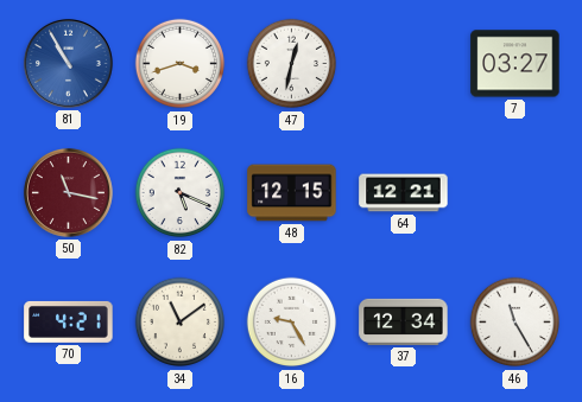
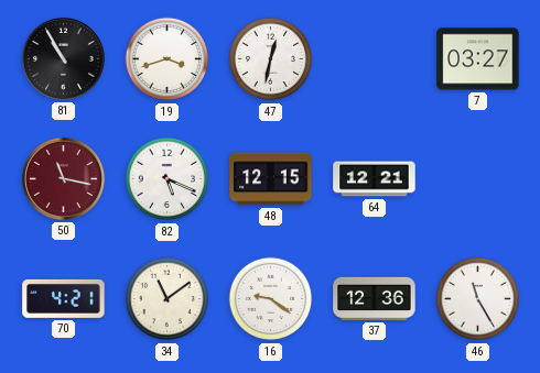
81 dial: blue -> black
16: 9:25 -> 9:21
37: 12:34 -> 12:36
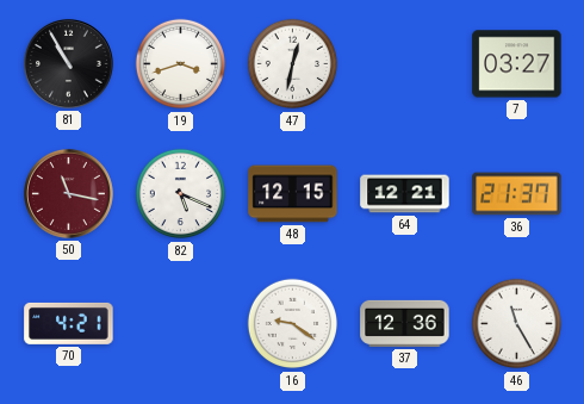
36: none -> 21:37
34: 11:09 -> none
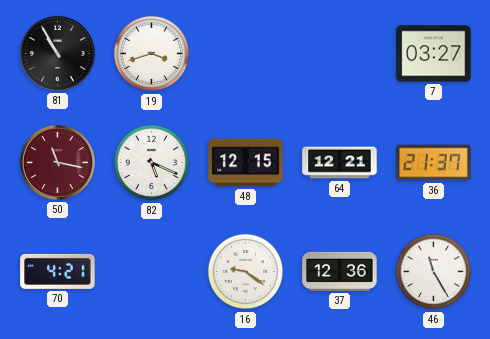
47: 12:32 -> none
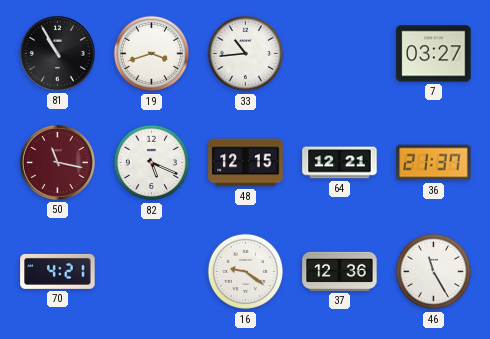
33: none -> 10:44
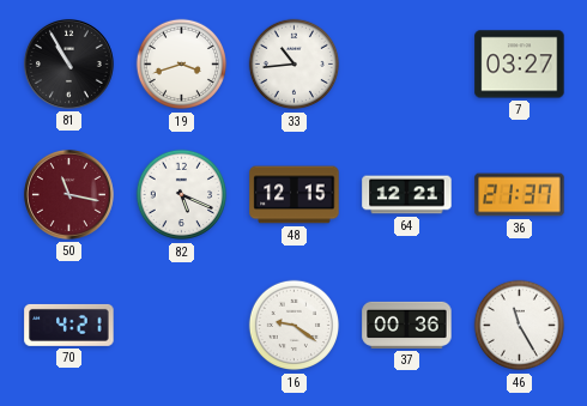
37: 12:36 -> 00:36
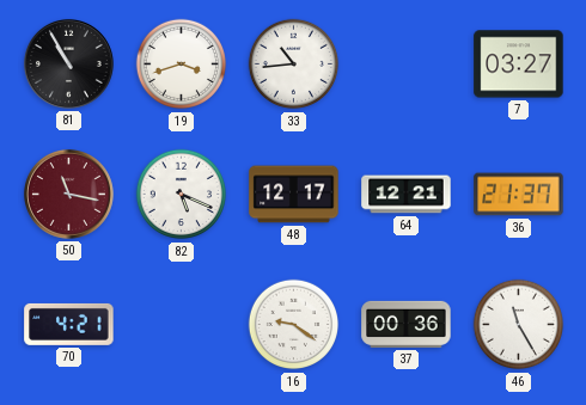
48: 12:15 -> 12:17
